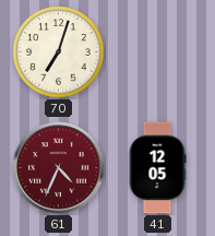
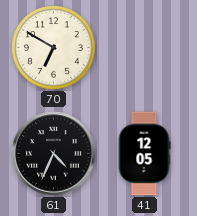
70: 7:03 -> 6:50
61 dial: burgundy -> black
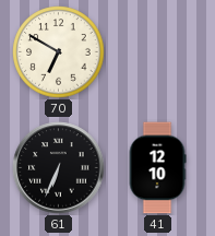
61: 4:34 -> 6:34
41: 12:05 -> 12:10
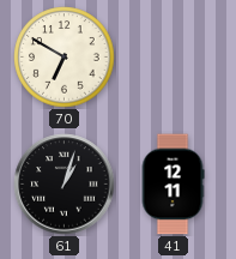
61: 6:34 -> 1:03
41: 12:10 -> 12:11
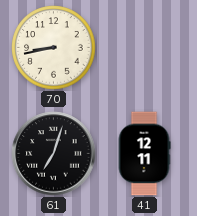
70: 6:50 -> 8:43
61: 1:03 -> 7:03
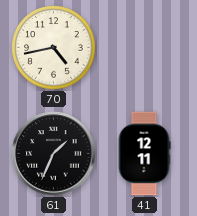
70: 8:43 -> 4:43
61: 7:03 -> 1:34
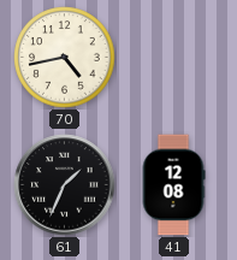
41: 12:11 -> 12:08
